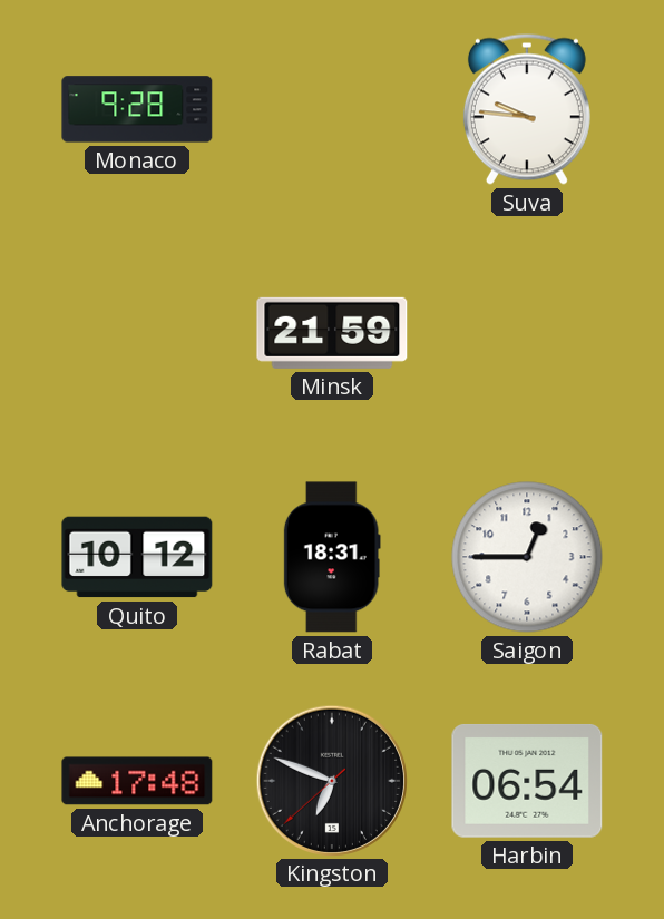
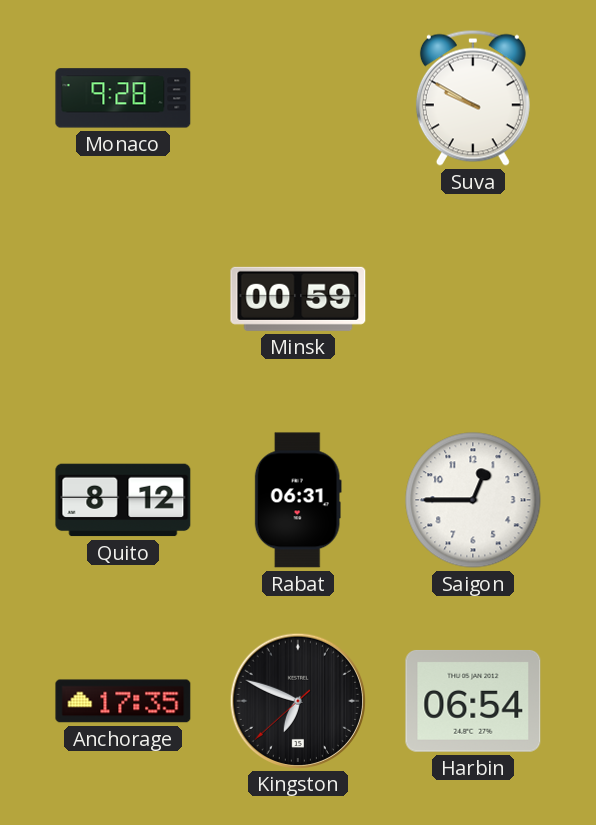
Suva: 9:46 -> 9:50
Minsk: 21:59 -> 00:59
Quito: 10:12 -> 8:12
Rabat: 18:31 -> 06:31
Anchorage: 17:48 -> 17:35
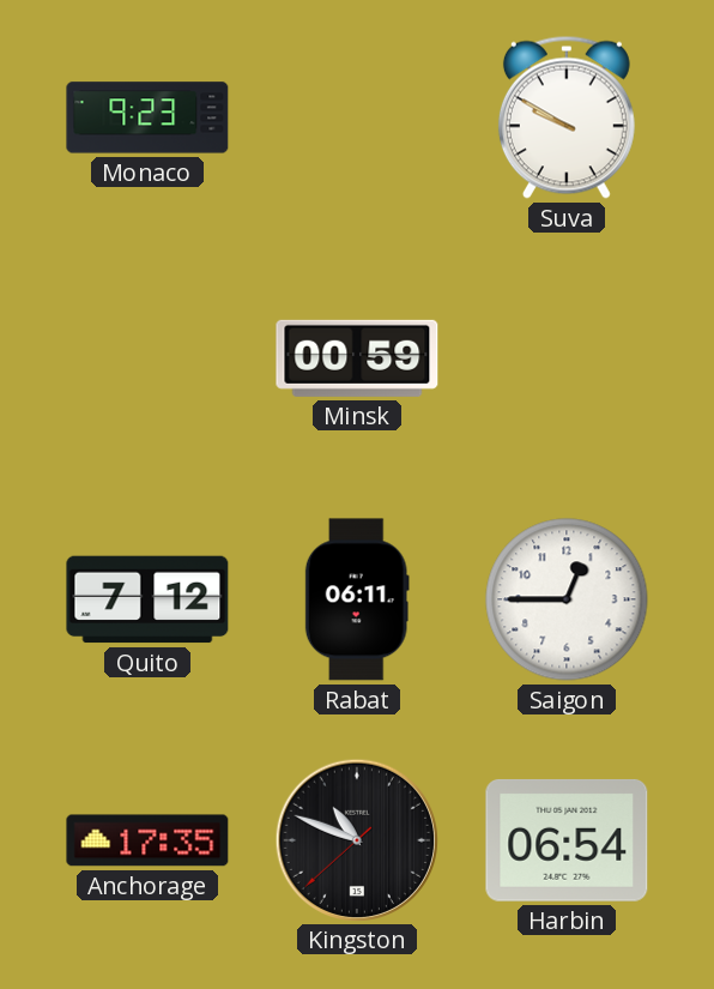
Monaco: 9:28 -> 9:23
Quito: 8:12 -> 7:12
Rabat: 06:31 -> 06:11
Kingston: 6:48 -> 10:48
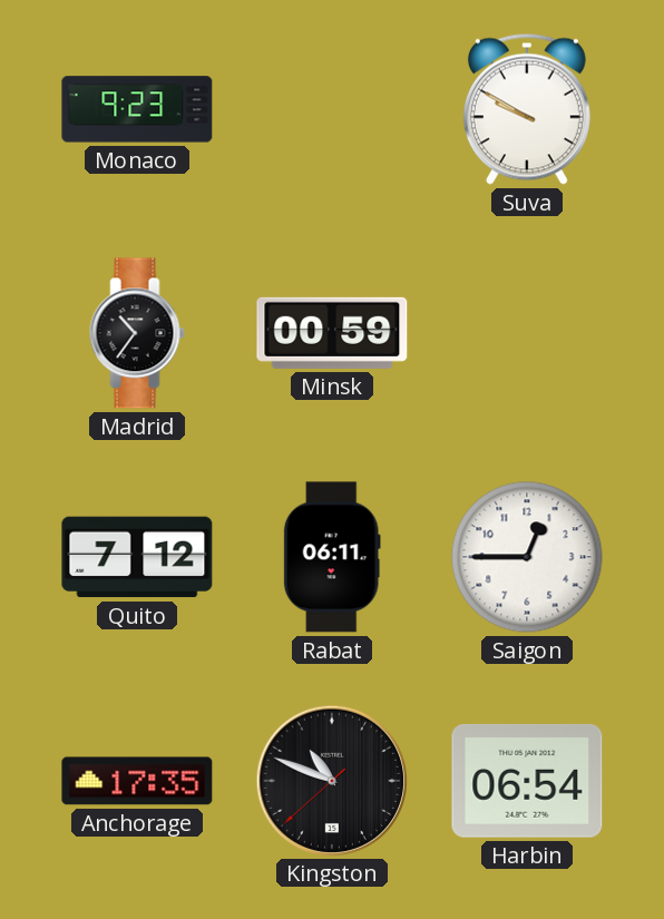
Madrid: none -> 10:36
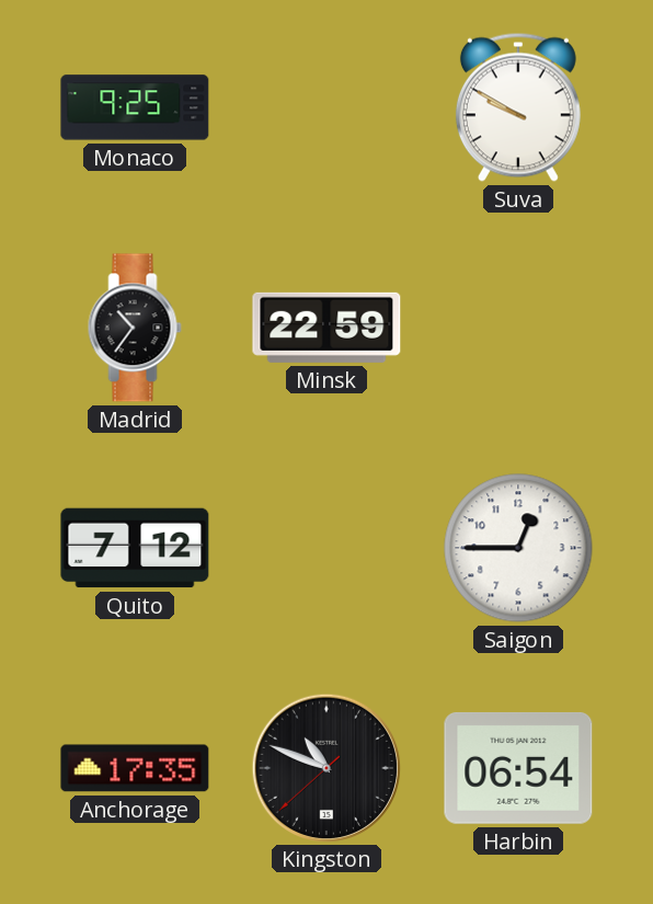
Monaco: 9:23 -> 9:25
Minsk: 00:59 -> 22:59
Rabat: 06:11 -> none
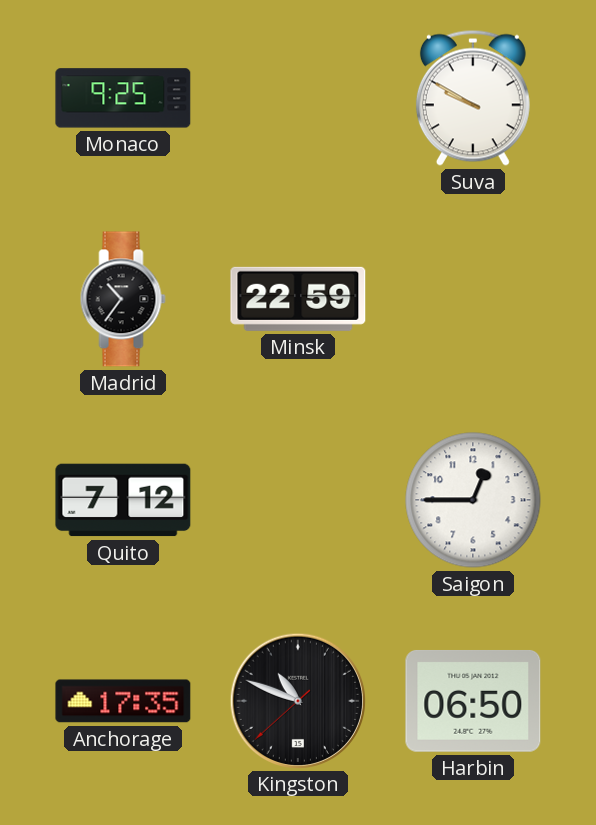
Harbin: 06:54 -> 06:50
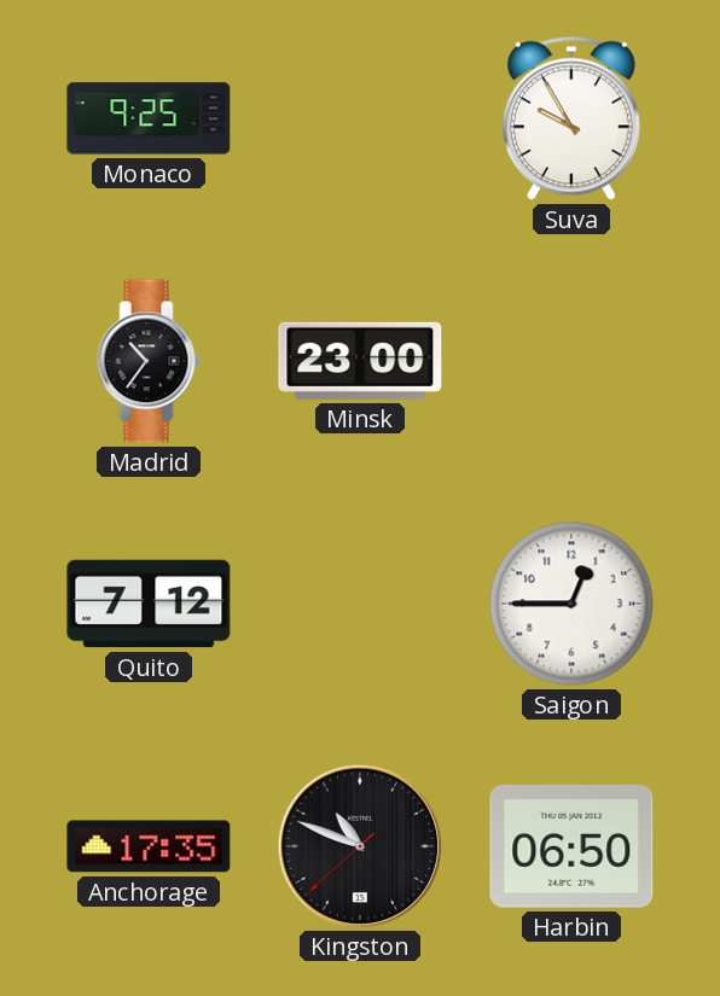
Suva: 9:50 -> 9:55
Minsk: 22:59 -> 23:00
